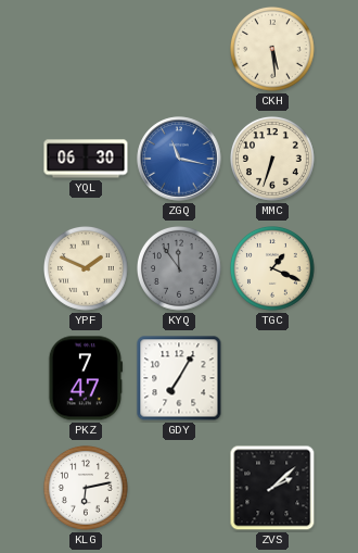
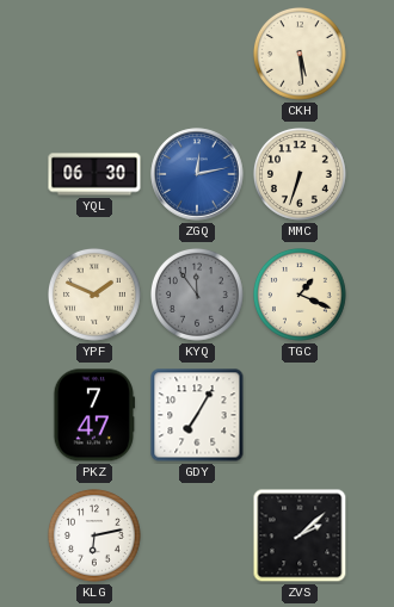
ZGQ: 11:17 -> 12:13
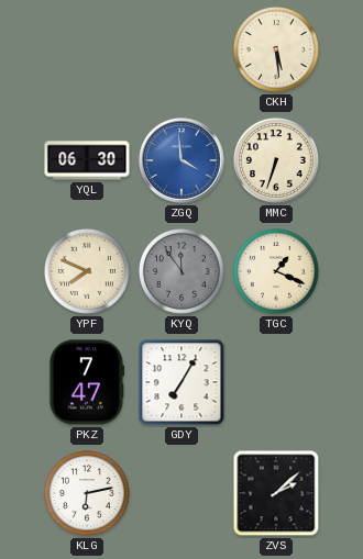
ZGQ: 12:13 -> 3:59
YPF: 1:49 -> 7:49
